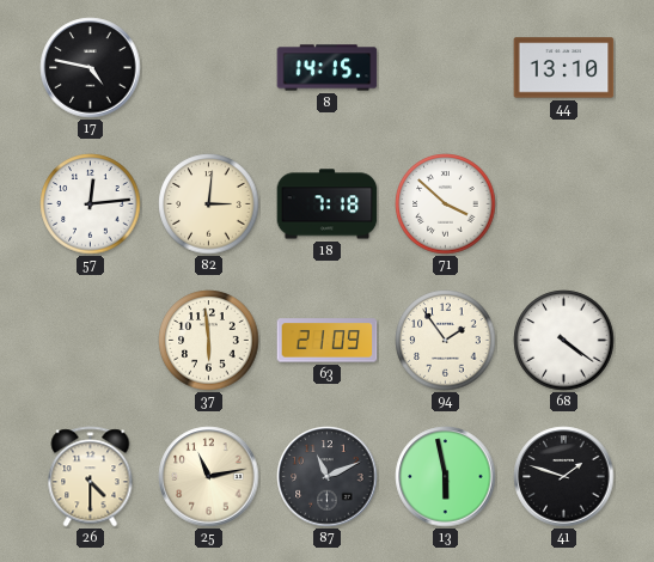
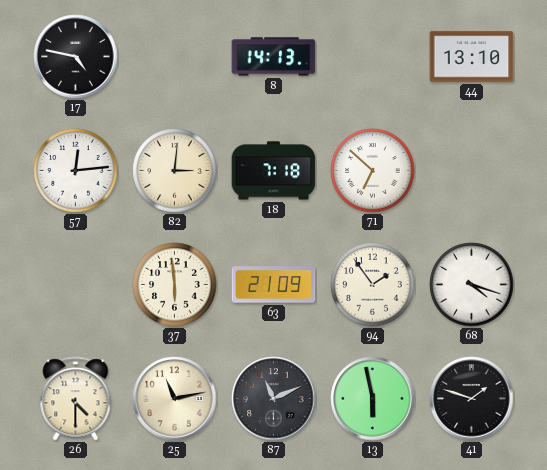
8: 14:15 -> 14:13
71: 3:52 -> 6:52
68: 4:21 -> 4:18
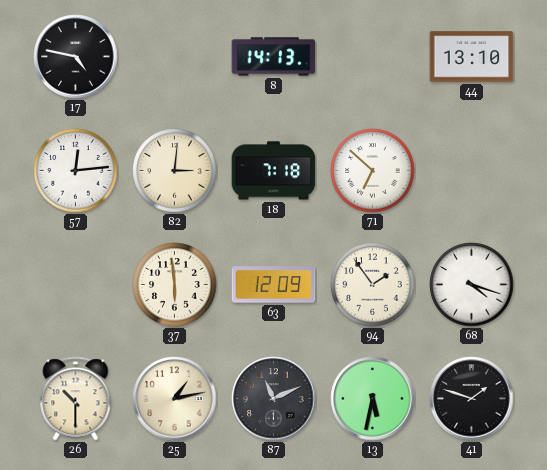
63: 21:09 -> 12:09
26: 4:30 -> 10:30
25: 11:13 -> 1:13
13: 5:58 -> 5:32
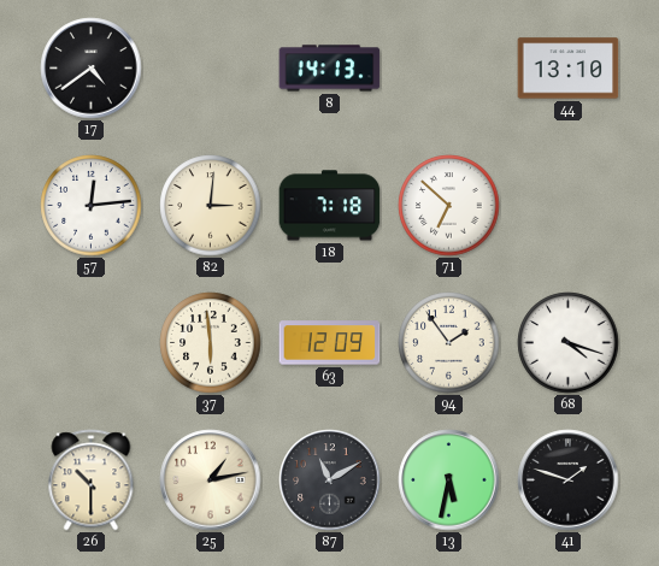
17: 4:47 -> 4:39
87: 11:11 -> 11:10
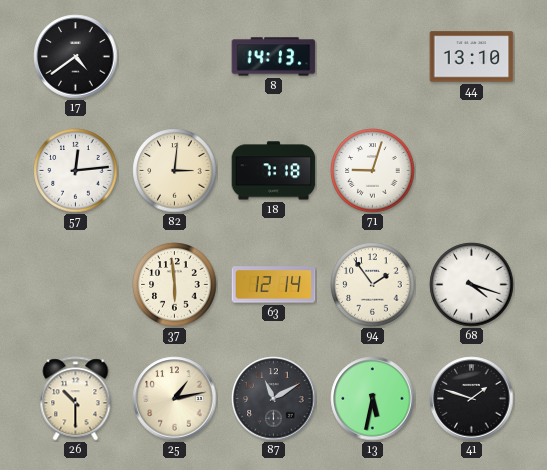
71: 6:52 -> 9:03
63: 12:09 -> 12:14
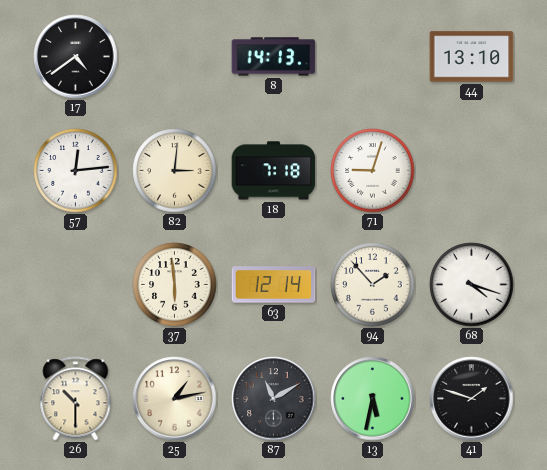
94: 1:54 -> 1:53
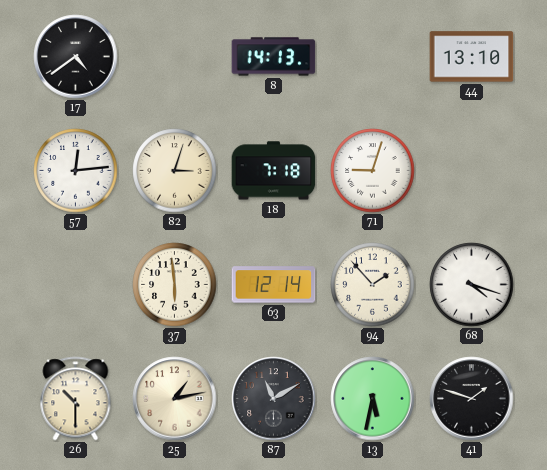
82: 3:01 -> 3:03
